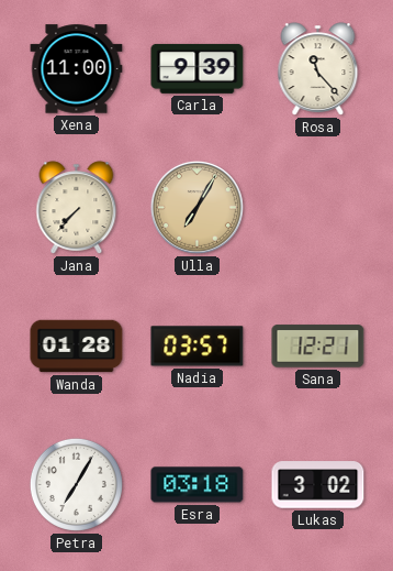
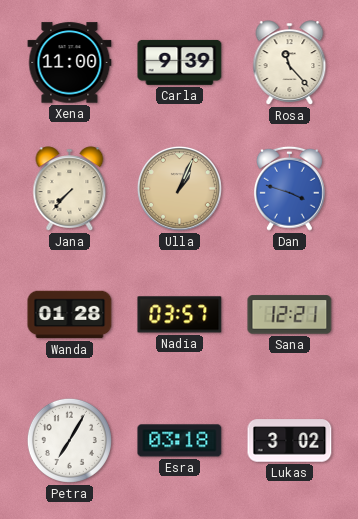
Ulla: 7:05 -> 1:04
Dan: none -> 3:48
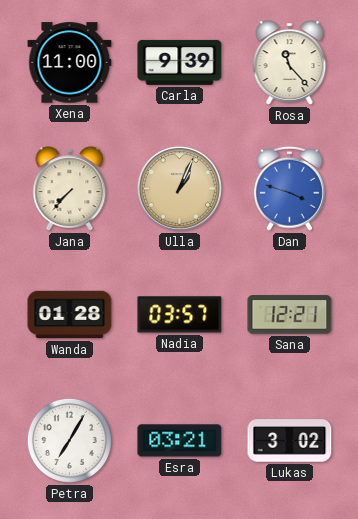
Esra: 03:18 -> 03:21
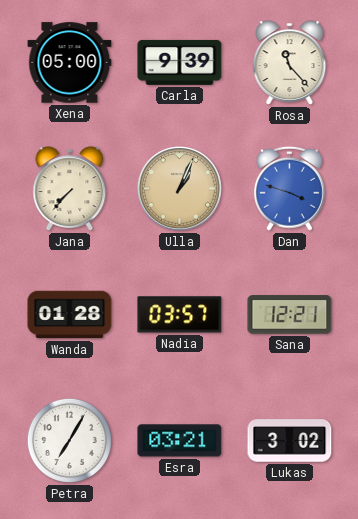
Xena: 11:00 -> 05:00
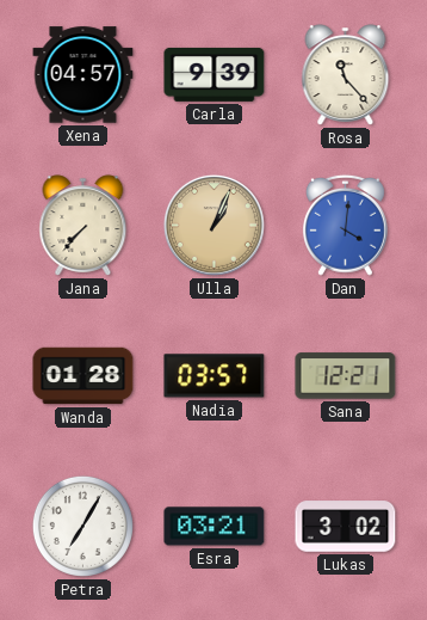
Xena: 05:00 -> 04:57
Dan: 3:48 -> 4:01
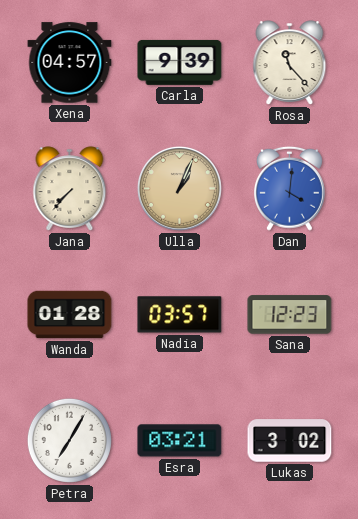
Sana: 12:21 -> 12:23
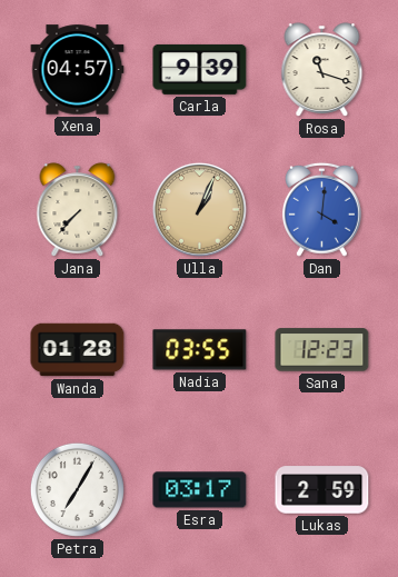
Rosa: 11:23 -> 11:18
Nadia: 03:57 -> 03:55
Esra: 03:21 -> 03:17
Lukas: 3:02 -> 2:59
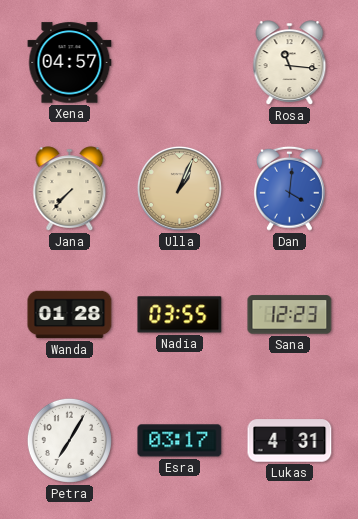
Carla: 9:39 -> none
Rosa: 11:18 -> 11:16
Lukas: 2:59 -> 4:31
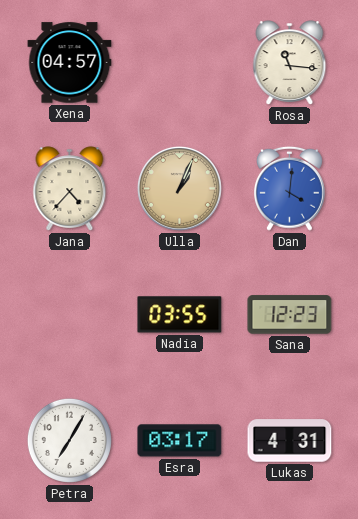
Jana: 7:37 -> 4:37
Wanda: 01:28 -> none
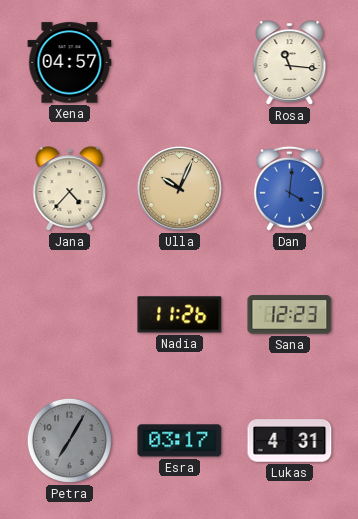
Ulla: 1:04 -> 10:04
Nadia: 03:55 -> 11:26
Petra dial: white -> grey
